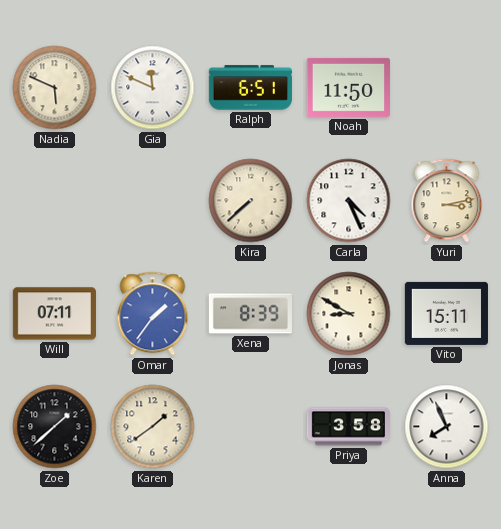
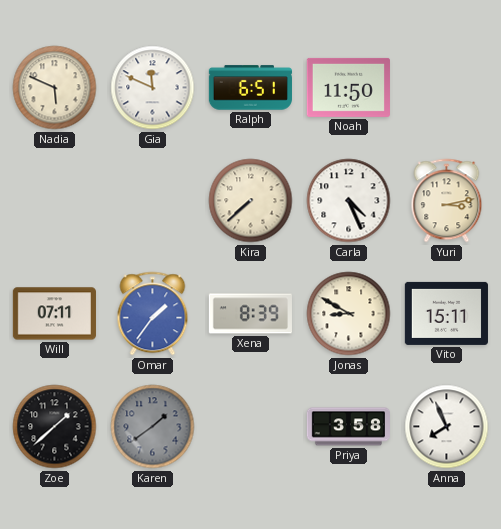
Karen dial: cream -> grey
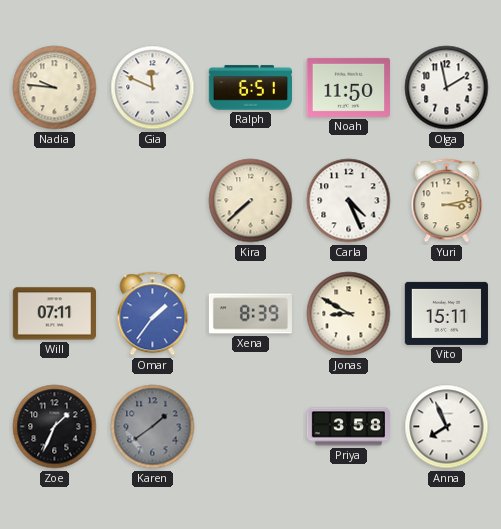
Nadia: 5:49 -> 9:46
Olga: none -> 1:58
Zoe: 1:38 -> 1:34
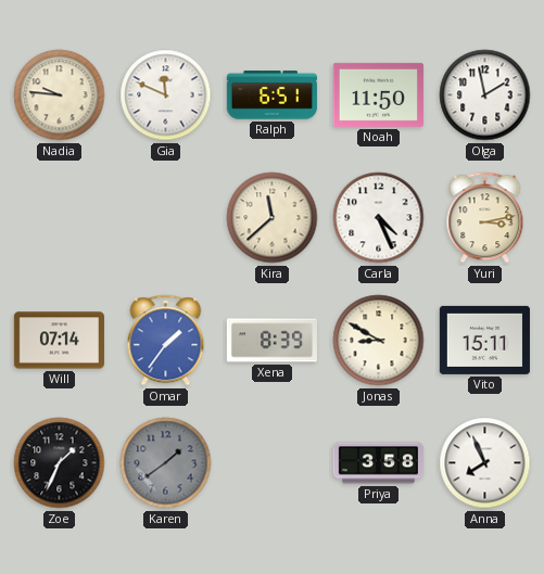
Kira: 7:38 -> 11:38
Will: 07:11 -> 07:14
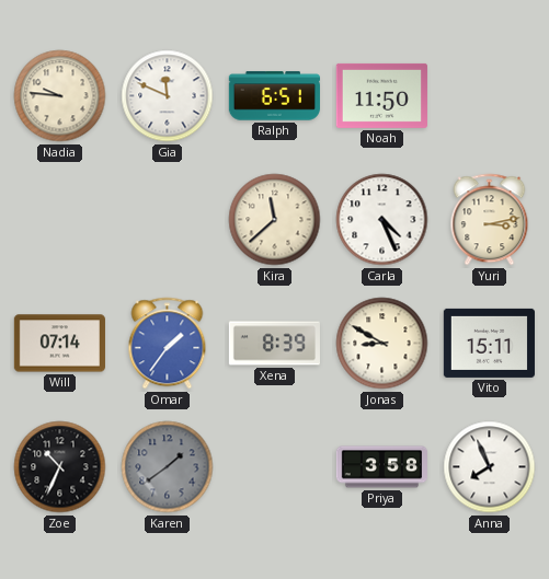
Olga: 1:58 -> none
Zoe: 1:34 -> 10:34
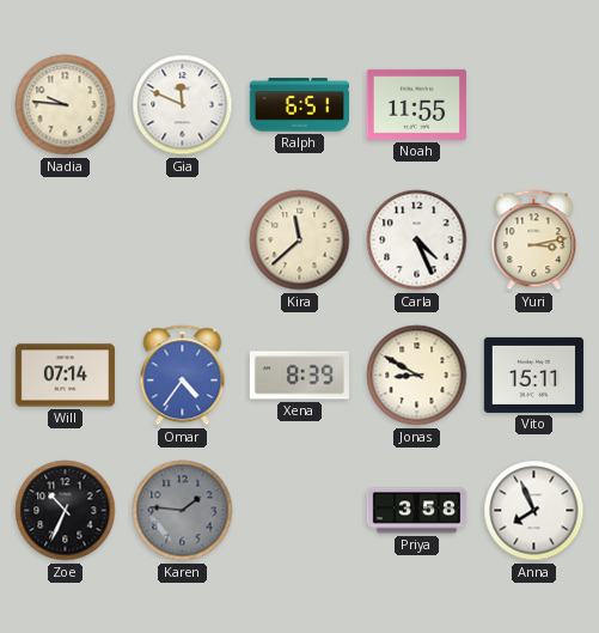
Noah: 11:50 -> 11:55
Omar: 1:36 -> 4:36
Karen: 1:39 -> 1:46
